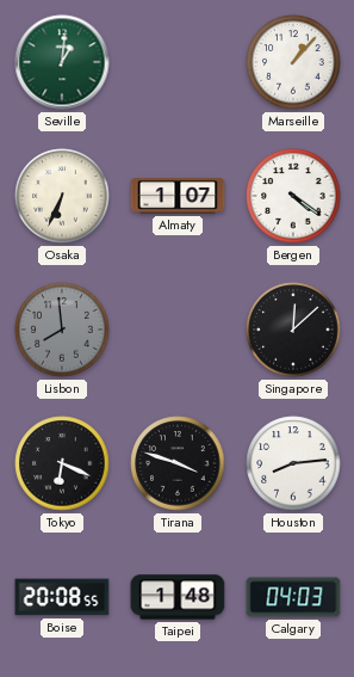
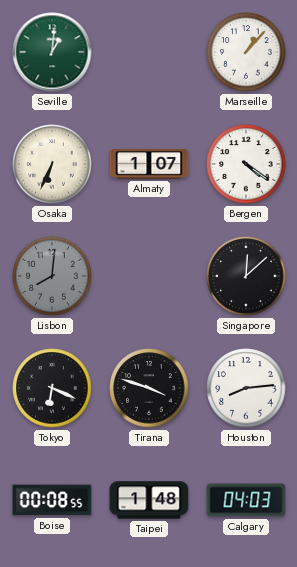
Lisbon: 7:59 -> 8:01
Boise: 20:08 -> 00:08
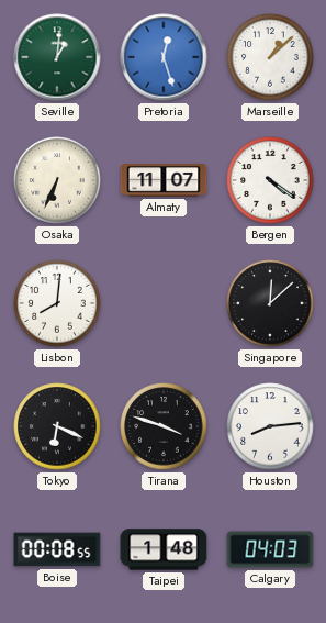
Pretoria: none -> 12:27
Marseille: 1:07 -> 1:08
Almaty: 1:07 -> 11:07
Lisbon dial: grey -> white
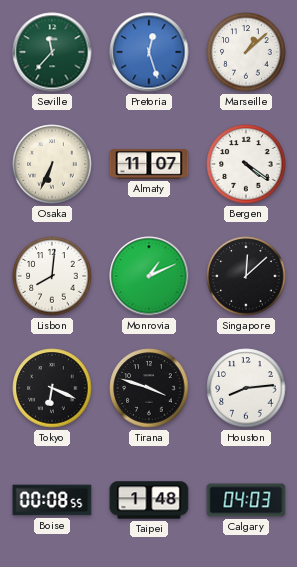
Seville: 1:01 -> 11:37
Monrovia: none -> 1:11
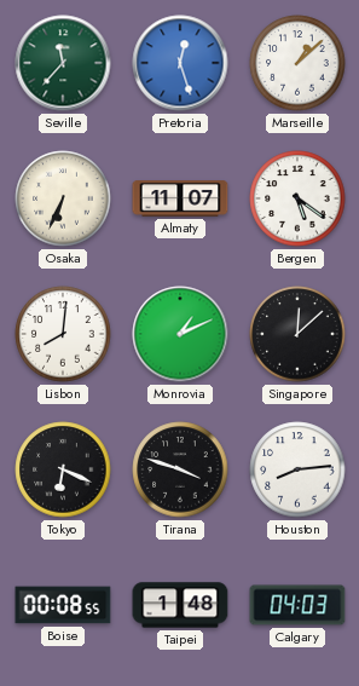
Bergen: 4:21 -> 5:21
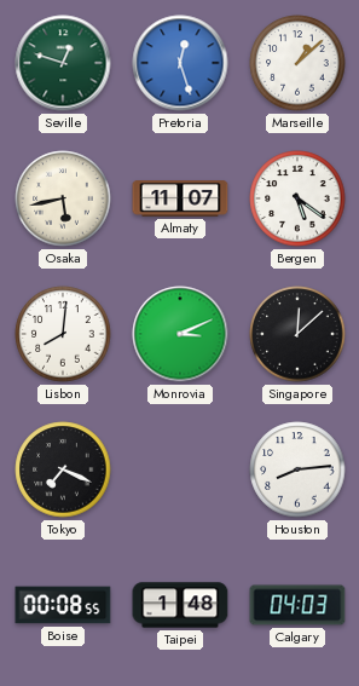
Seville: 11:37 -> 12:48
Osaka: 6:34 -> 5:43
Monrovia: 1:11 -> 3:11
Tokyo: 6:19 -> 7:19
Tirana: 3:48 -> none
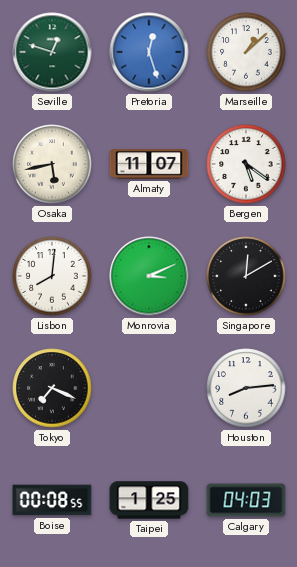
Singapore: 12:08 -> 12:10
Taipei: 1:48 -> 1:25
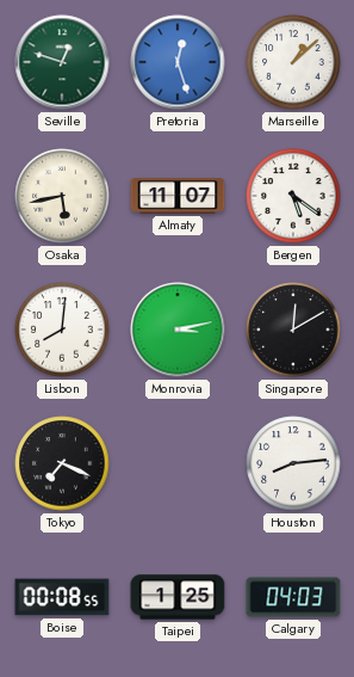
Monrovia: 3:11 -> 3:13
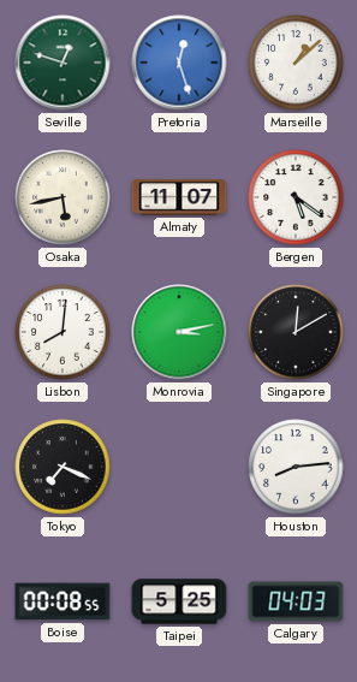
Taipei: 1:25 -> 5:25
